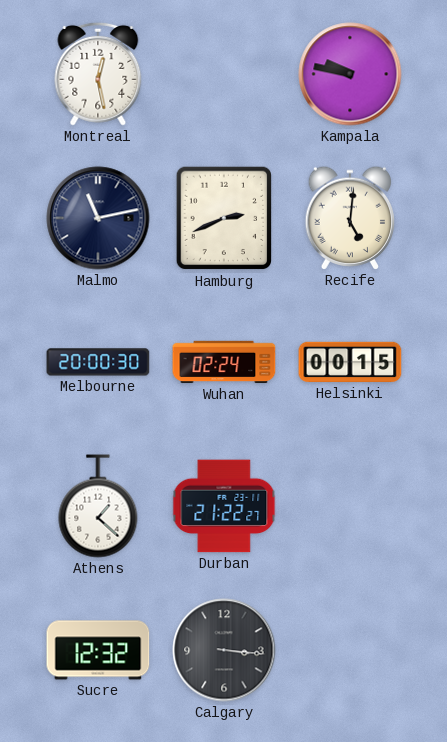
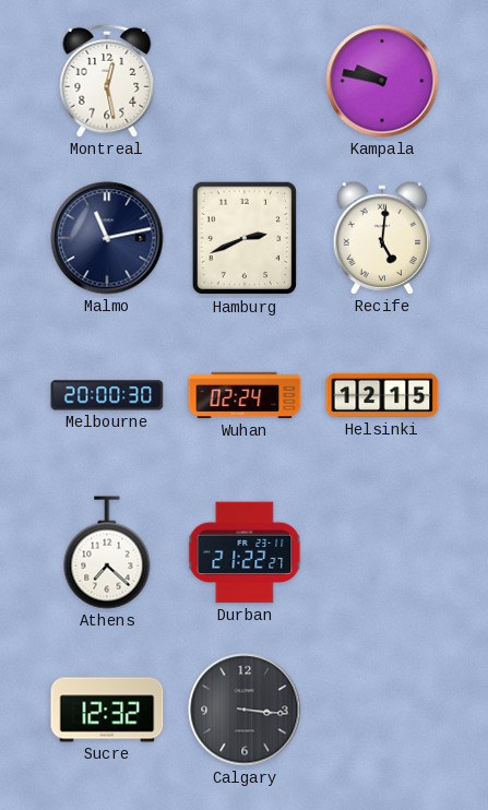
Helsinki: 00:15 -> 12:15
Athens: 1:22 -> 7:22
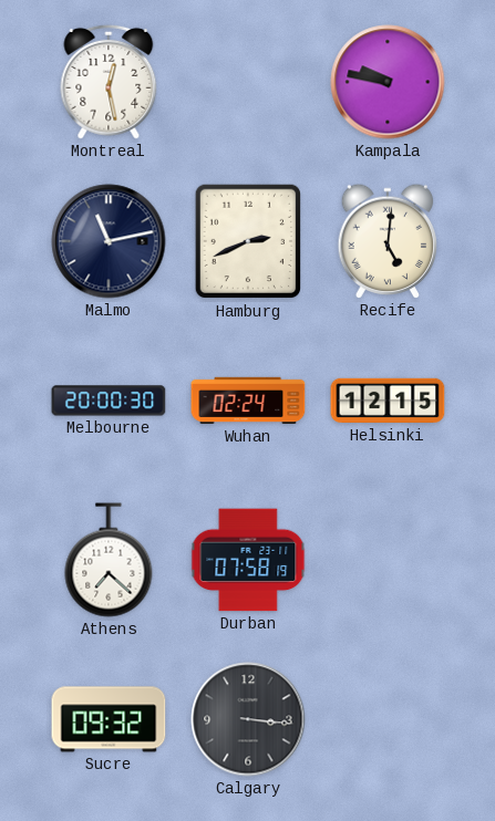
Durban: 21:22 -> 07:58
Sucre: 12:32 -> 09:32
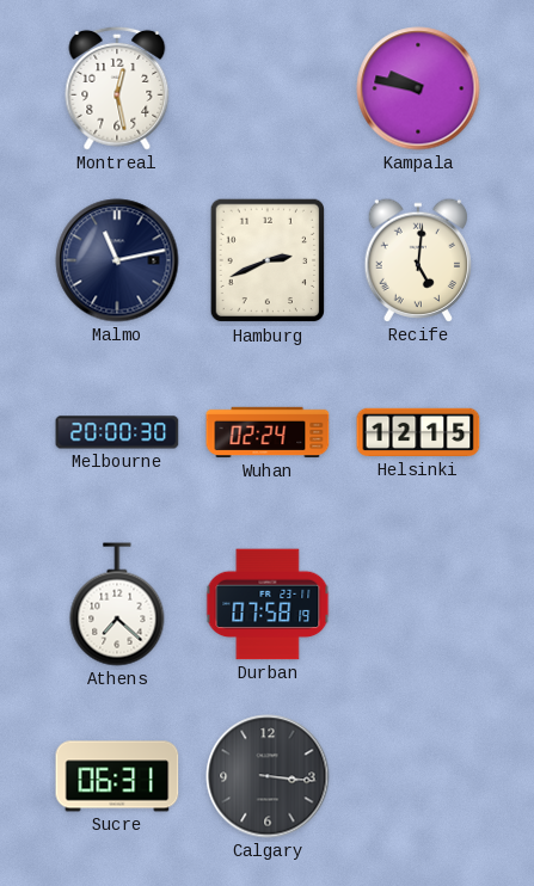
Sucre: 09:32 -> 06:31
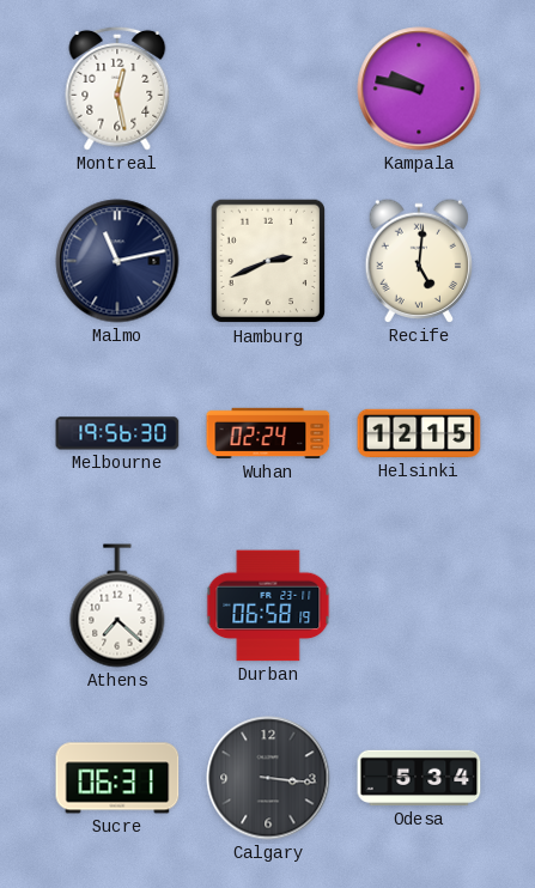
Melbourne: 20:00 -> 19:56
Durban: 07:58 -> 06:58
Odesa: none -> 5:34
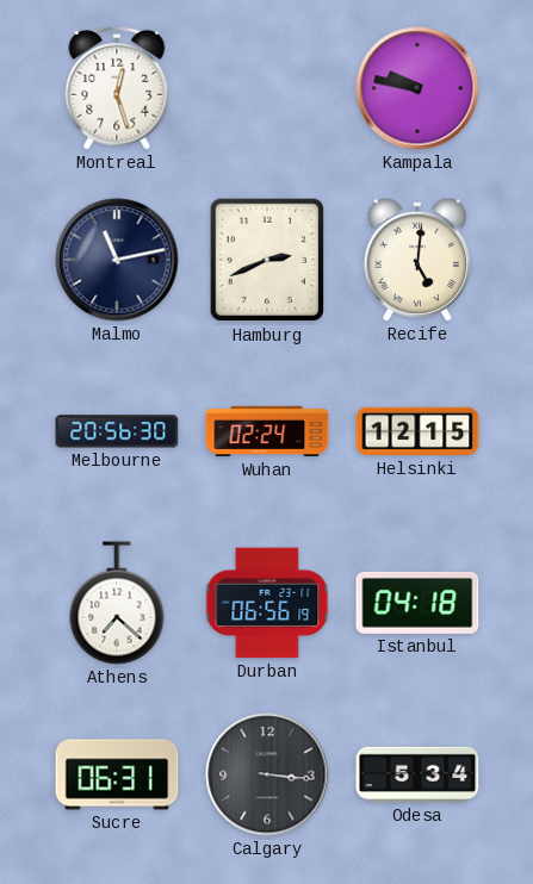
Montreal: 12:28 -> 12:27
Melbourne: 19:56 -> 20:56
Durban: 06:58 -> 06:56
Istanbul: none -> 04:18
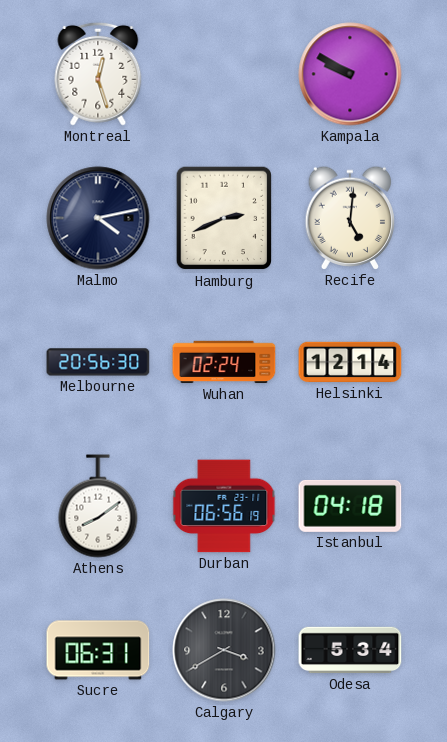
Kampala: 9:47 -> 9:50
Malmo: 11:13 -> 4:13
Helsinki: 12:15 -> 12:14
Athens: 7:22 -> 8:09
Calgary: 3:16 -> 3:40
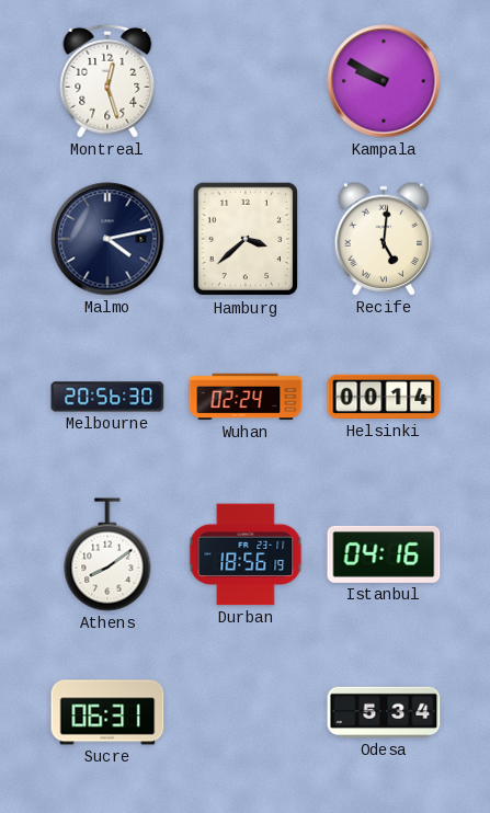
Hamburg: 2:41 -> 3:38
Helsinki: 12:14 -> 00:14
Durban: 06:56 -> 18:56
Istanbul: 04:18 -> 04:16
Calgary: 3:40 -> none
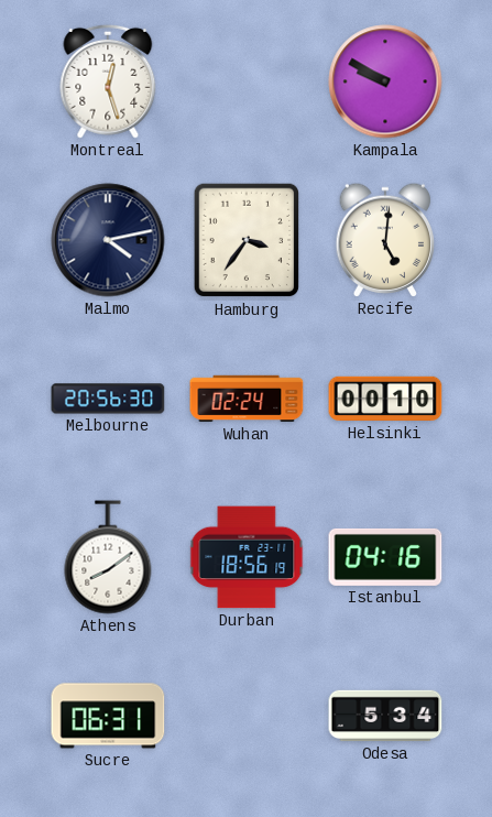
Hamburg: 3:38 -> 3:36
Helsinki: 00:14 -> 00:10
